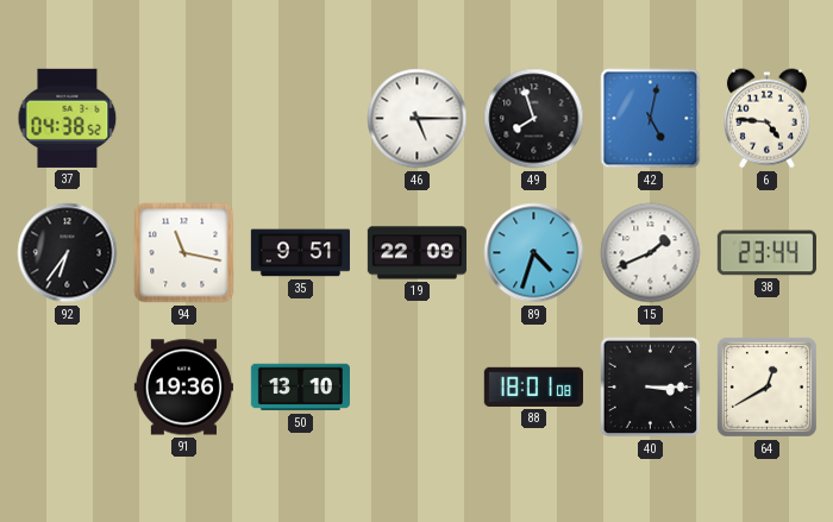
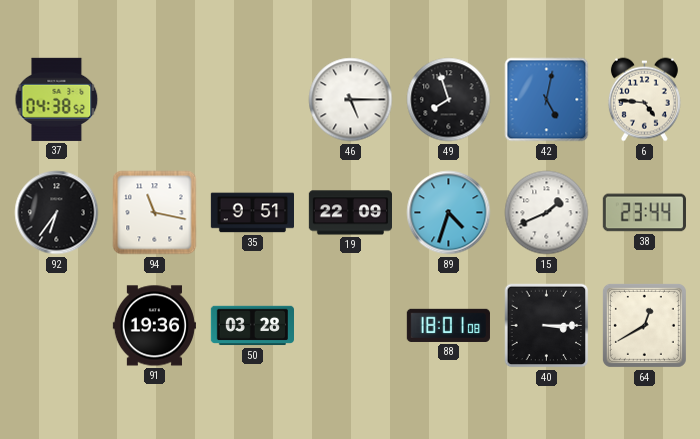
50: 13:10 -> 03:28
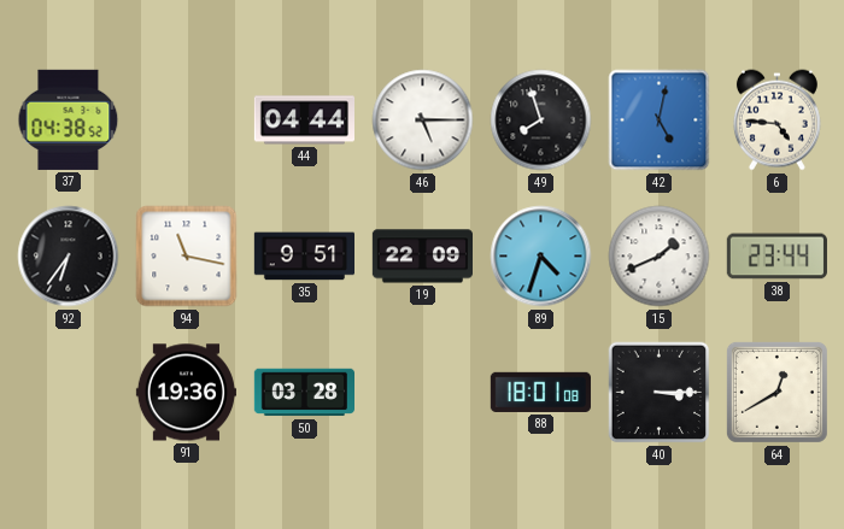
44: none -> 04:44
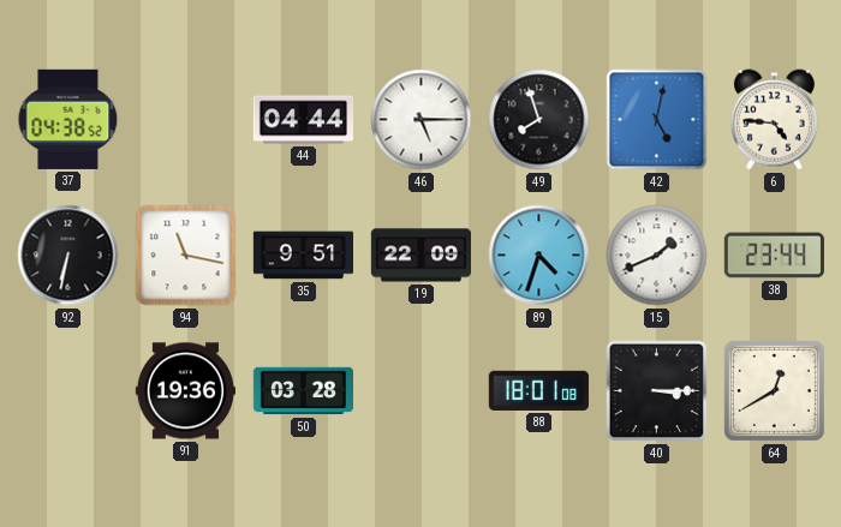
92: 6:36 -> 6:32
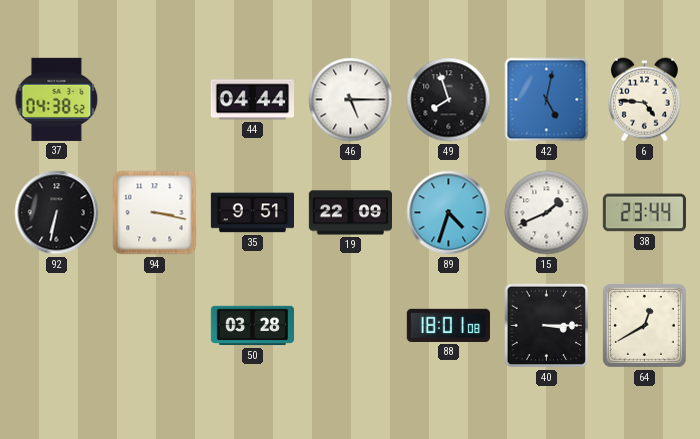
94: 11:17 -> 3:17
91: 19:36 -> none
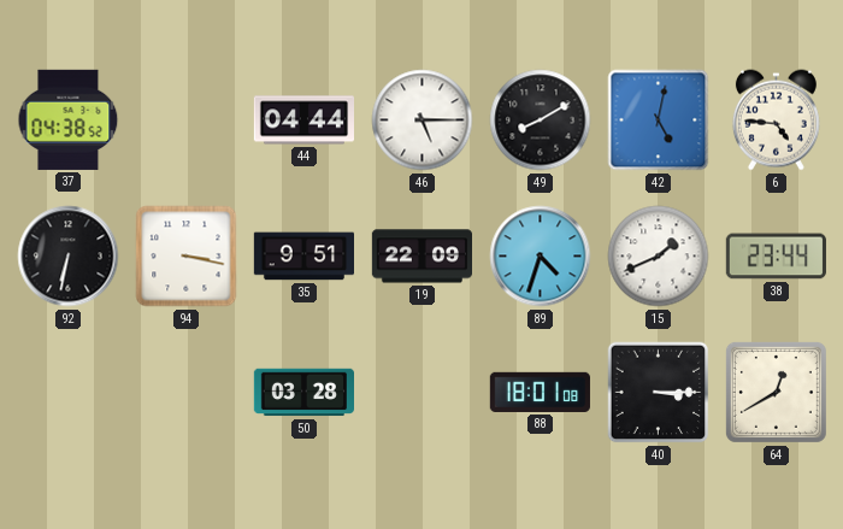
49: 7:57 -> 8:10
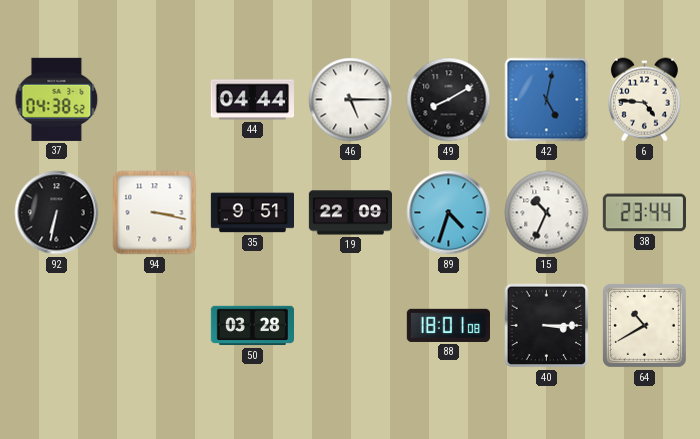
15: 1:41 -> 10:34
64: 12:40 -> 10:40
